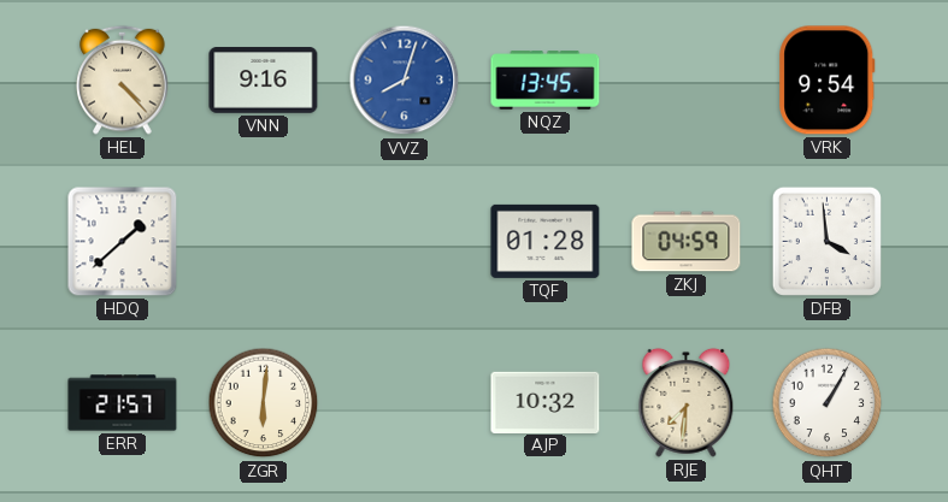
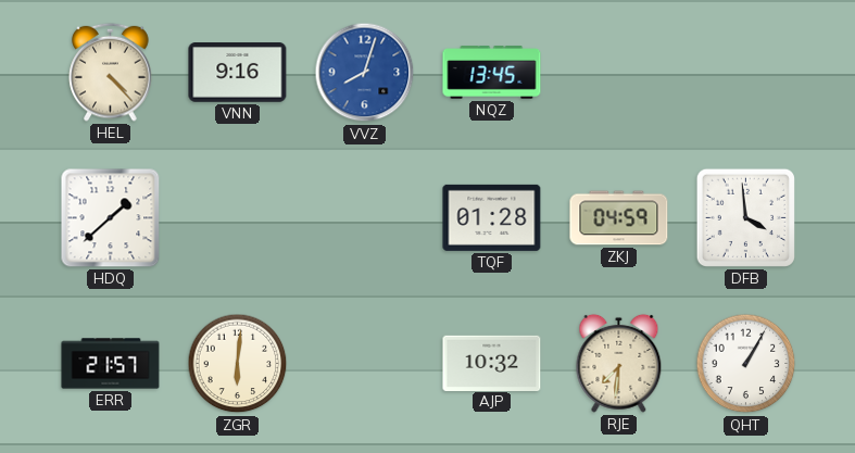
VRK: 9:54 -> none
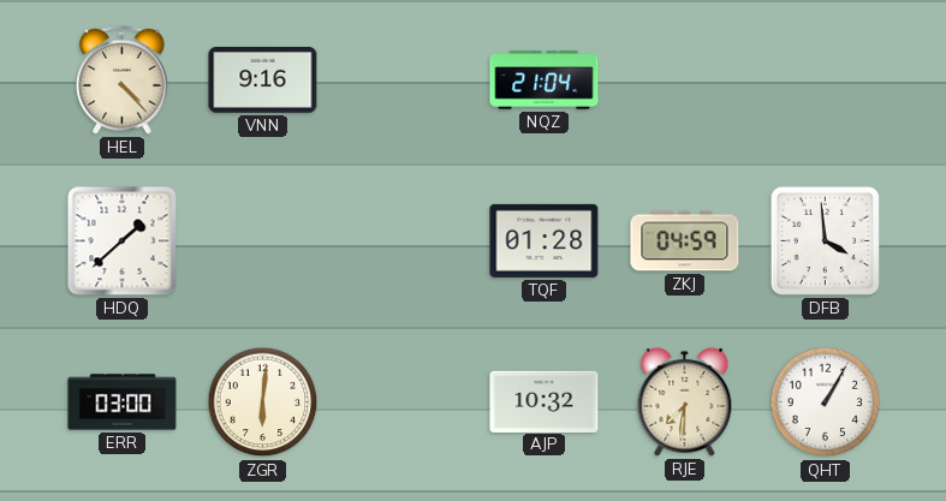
VVZ: 8:03 -> none
NQZ: 13:45 -> 21:04
ERR: 21:57 -> 03:00
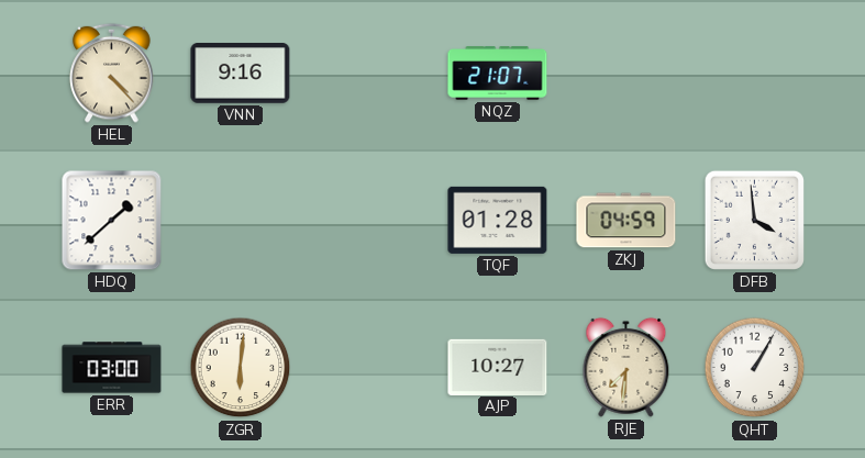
NQZ: 21:04 -> 21:07
AJP: 10:32 -> 10:27
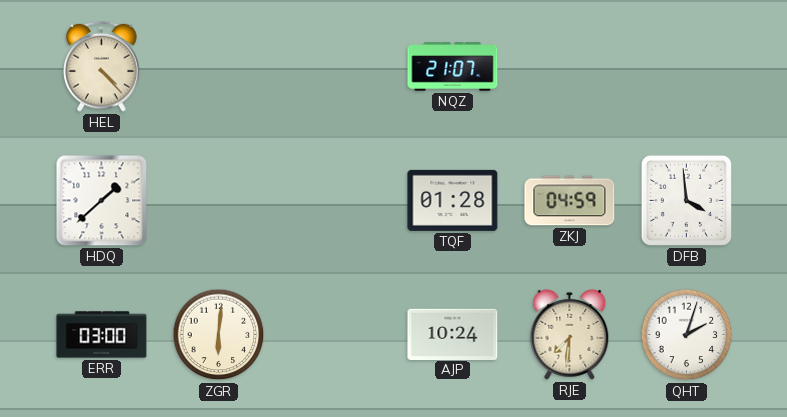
VNN: 9:16 -> none
AJP: 10:27 -> 10:24
QHT: 1:05 -> 2:03
